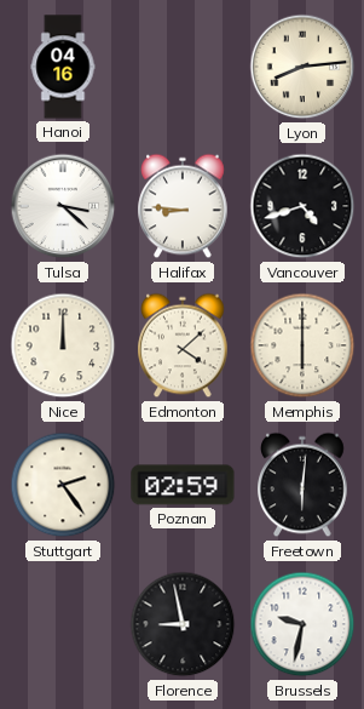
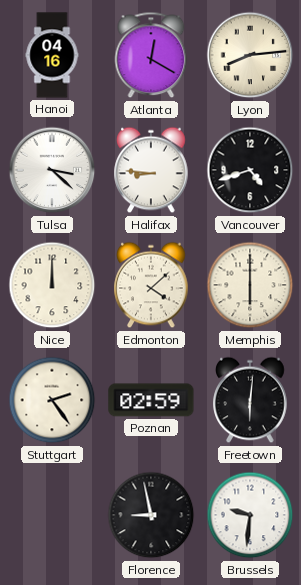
Atlanta: none -> 12:20
Brussels: 9:32 -> 9:31
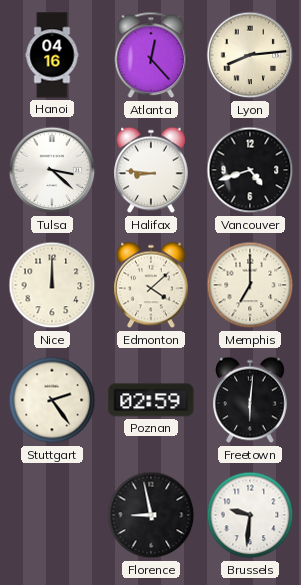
Atlanta: 12:20 -> 12:23
Memphis: 6:00 -> 7:00
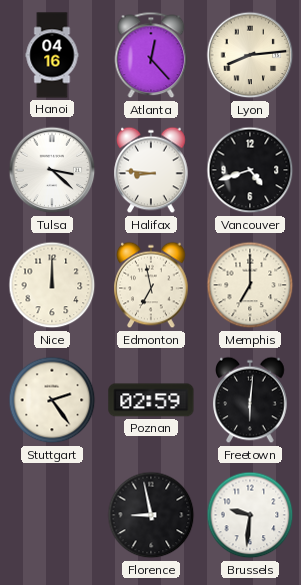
Edmonton: 4:08 -> 6:58
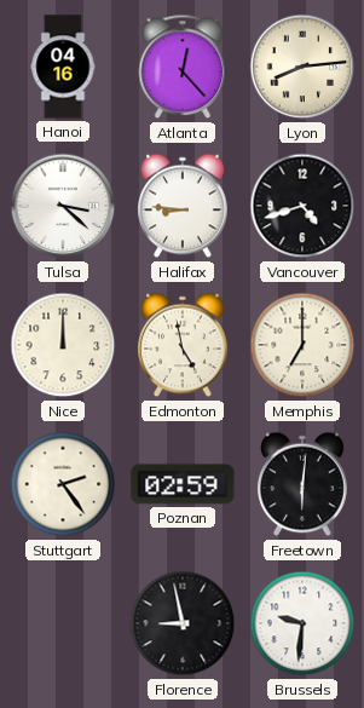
Edmonton: 6:58 -> 4:58
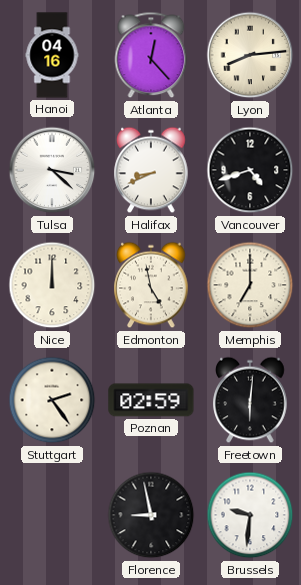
Halifax: 8:46 -> 8:41
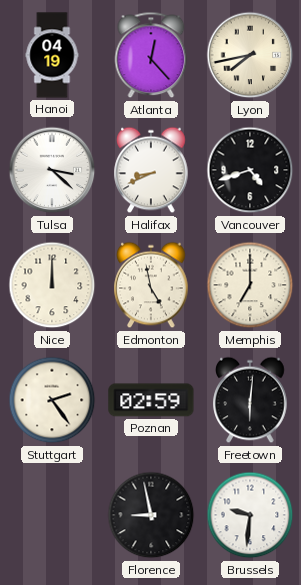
Hanoi: 04:16 -> 04:19
Lyon: 8:14 -> 7:43
